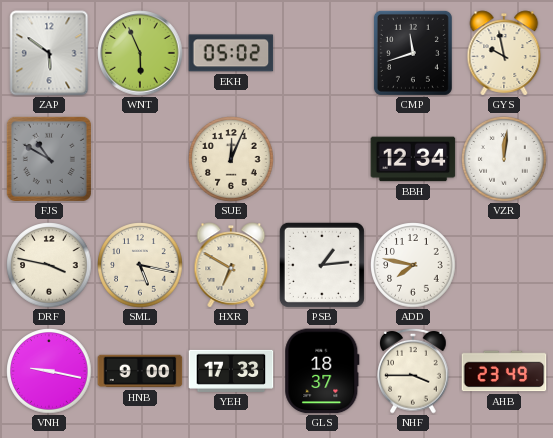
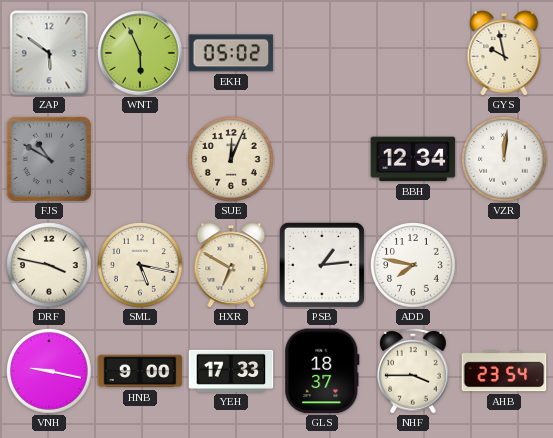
CMP: 11:42 -> none
AHB: 23:49 -> 23:54
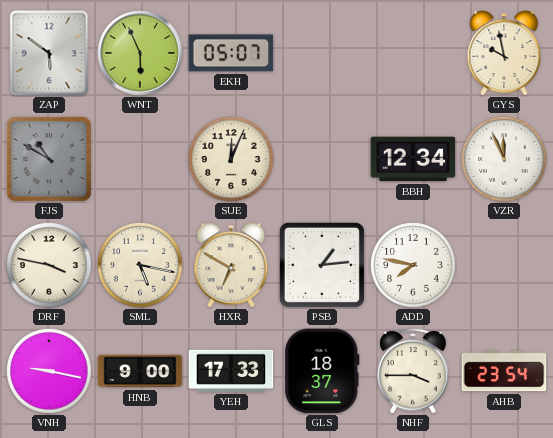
EKH: 05:02 -> 05:07
VZR: 12:01 -> 11:56
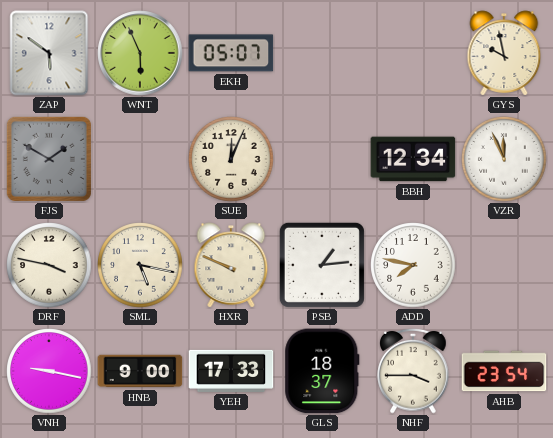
FJS: 10:50 -> 1:50
HXR: 6:50 -> 9:49
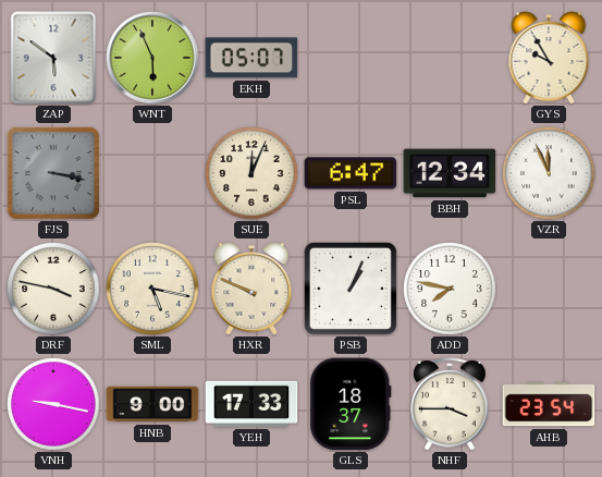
GYS: 9:58 -> 9:55
FJS: 1:50 -> 3:17
PSL: none -> 6:47
PSB: 1:14 -> 1:04
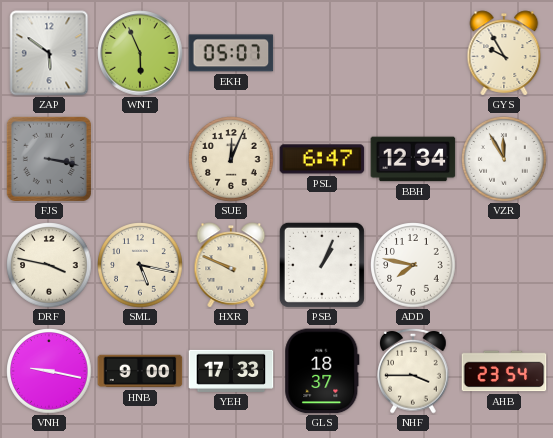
VZR: 11:56 -> 11:55
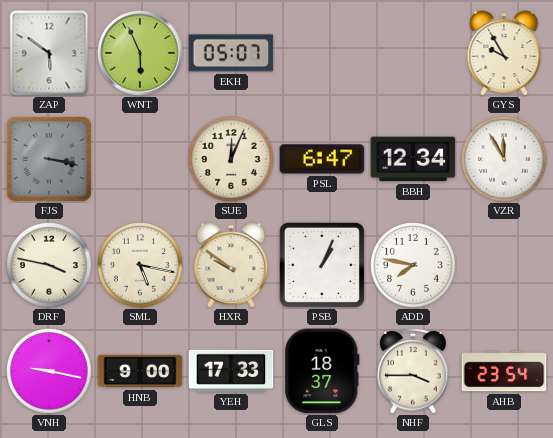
HXR: 9:49 -> 9:51
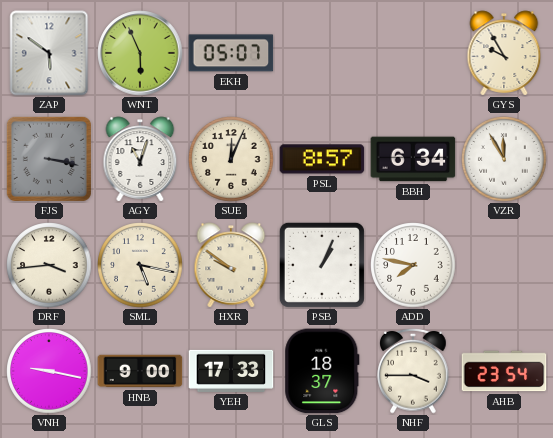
AGY: none -> 11:03
PSL: 6:47 -> 8:57
BBH: 12:34 -> 6:34
DRF: 3:47 -> 3:44
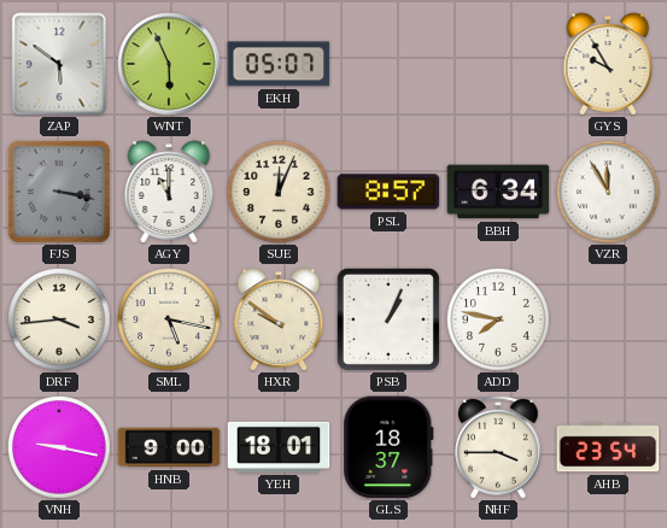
AGY: 11:03 -> 11:00
YEH: 17:33 -> 18:01
